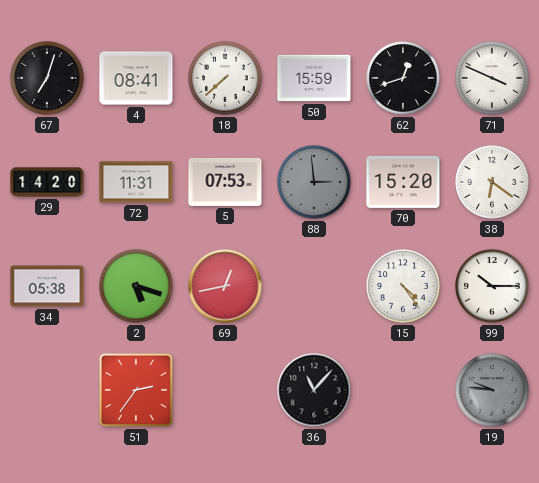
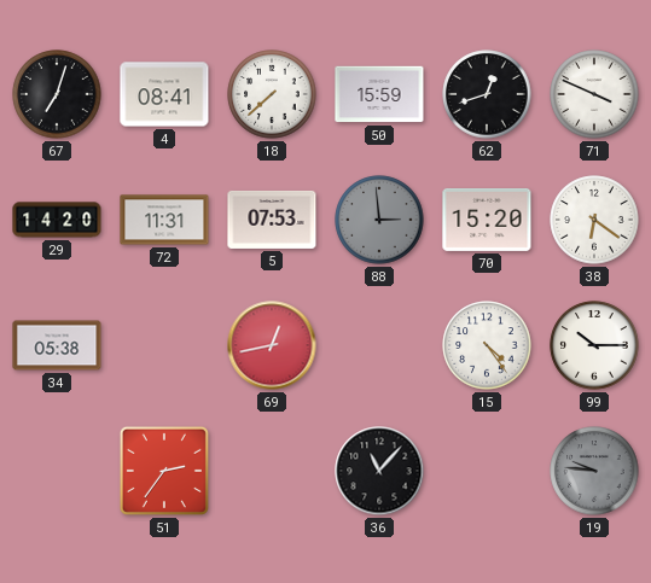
2: 5:18 -> none
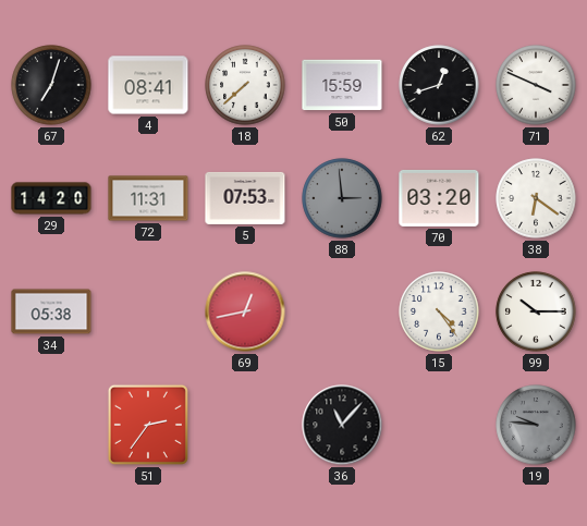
70: 15:20 -> 03:20
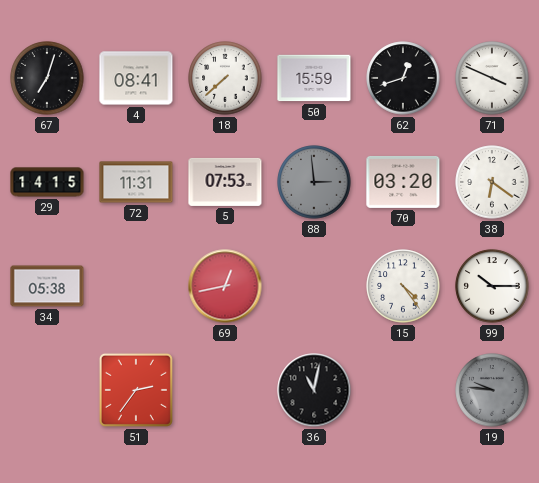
29: 14:20 -> 14:15
36: 11:07 -> 11:02
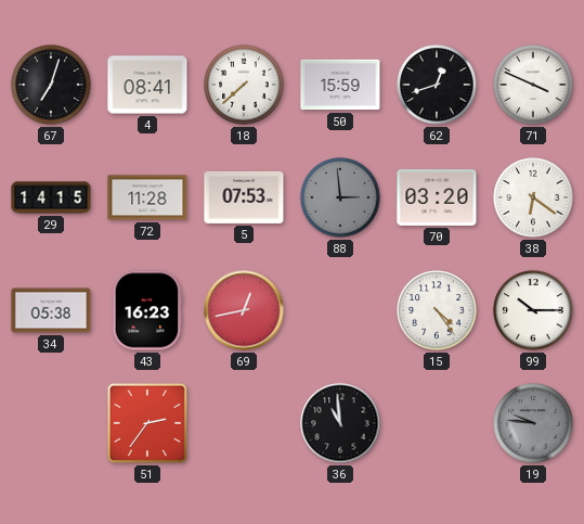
72: 11:31 -> 11:28
43: none -> 16:23
36: 11:02 -> 10:59
